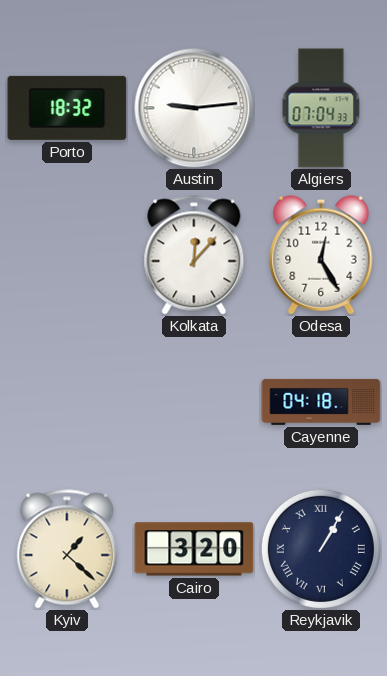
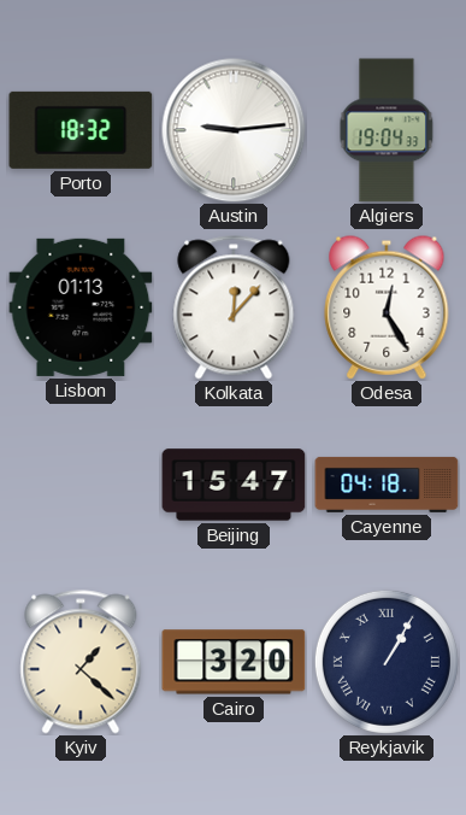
Algiers: 07:04 -> 19:04
Lisbon: none -> 01:13
Beijing: none -> 15:47
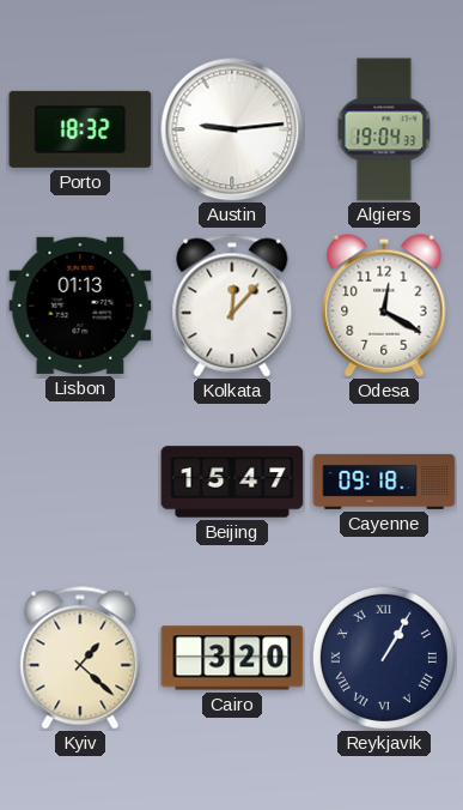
Odesa: 12:25 -> 12:20
Cayenne: 04:18 -> 09:18
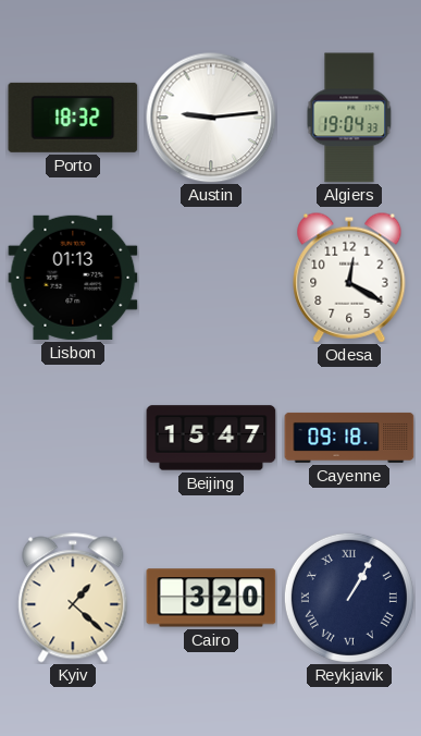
Kolkata: 12:07 -> none
